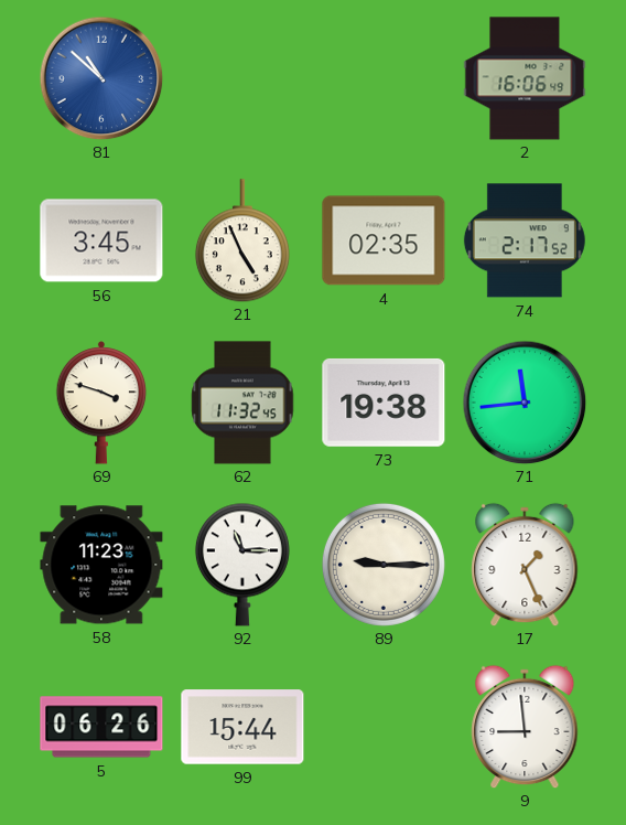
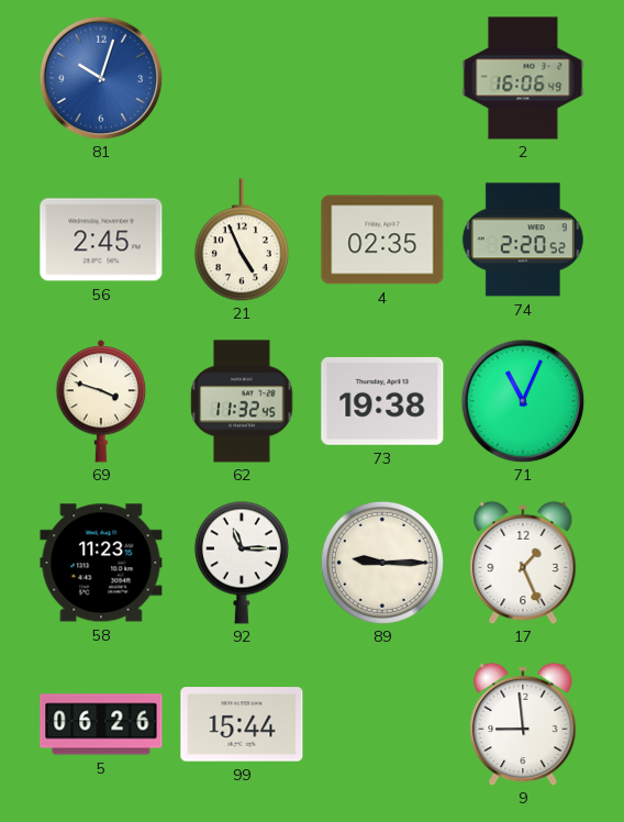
81: 10:52 -> 10:03
56: 3:45 -> 2:45
74: 2:17 -> 2:20
71: 11:44 -> 11:04
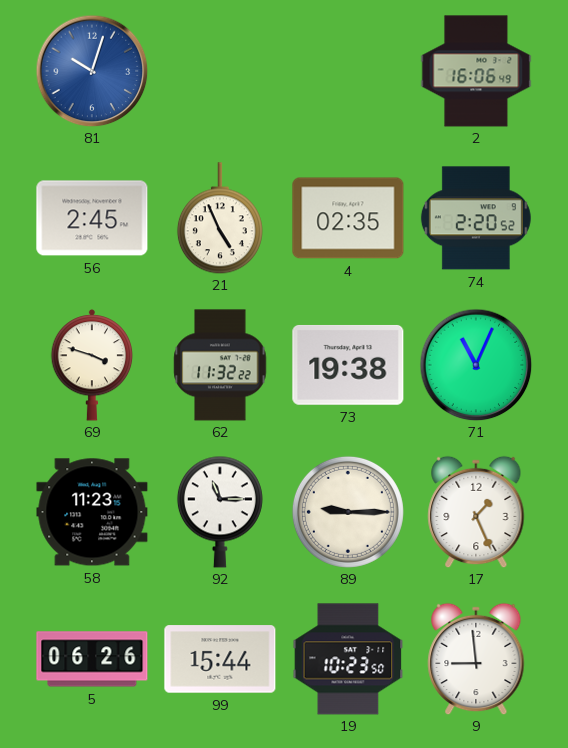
62: 11:32:45 -> 11:32:22
19: none -> 10:23
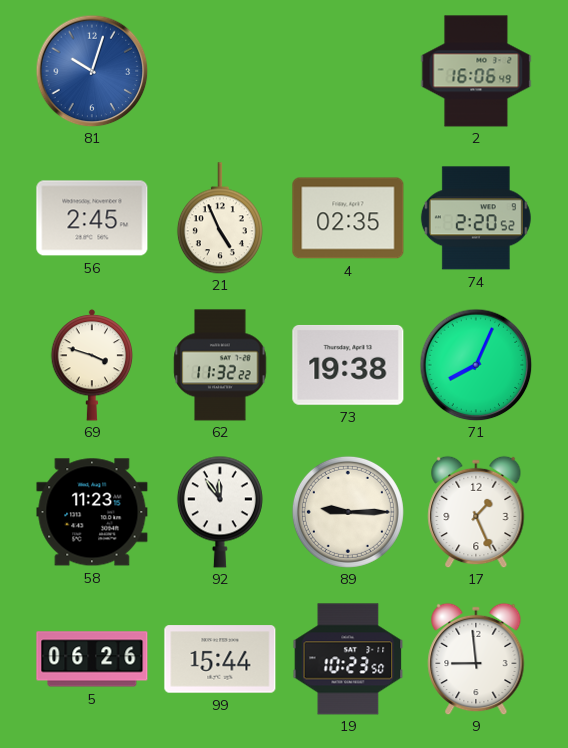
71: 11:04 -> 8:04
92: 11:15 -> 11:54
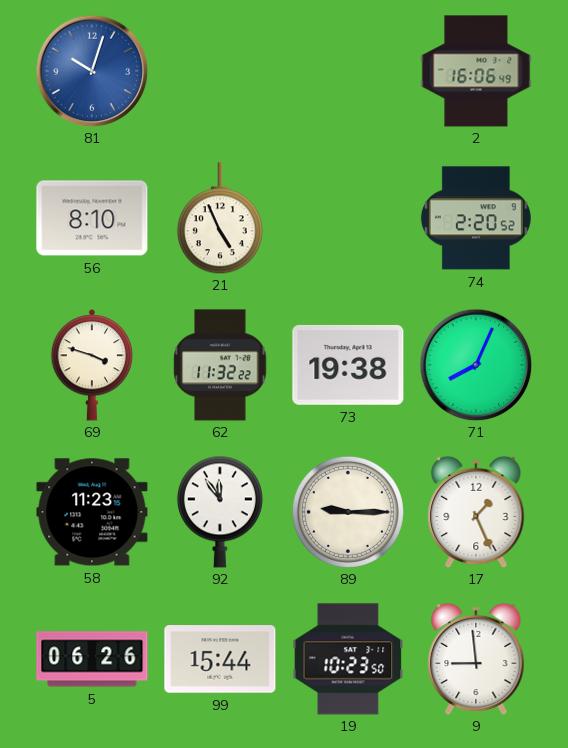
56: 2:45 -> 8:10
4: 02:35 -> none
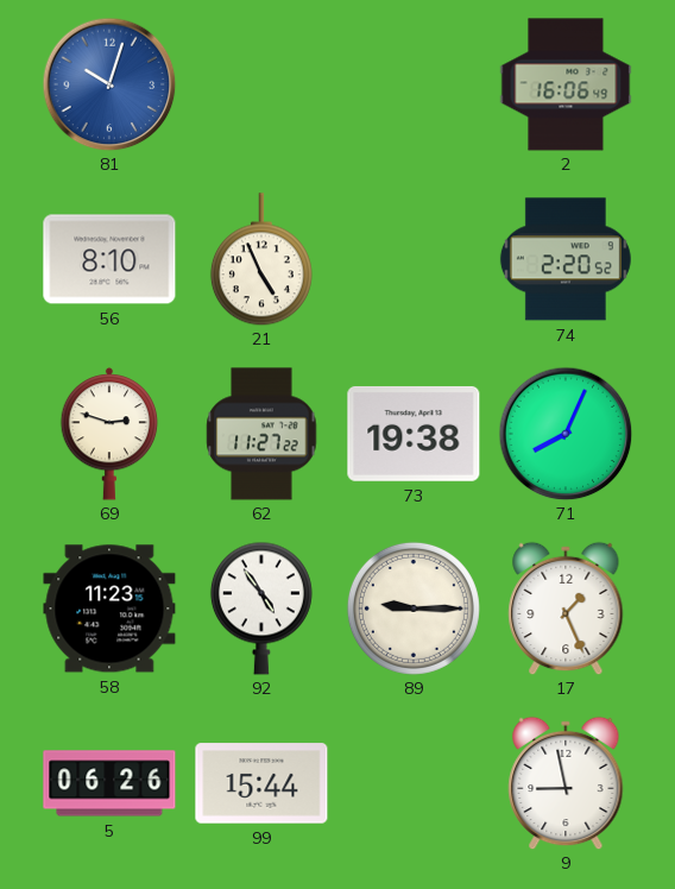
69: 3:48 -> 2:48
62: 11:32 -> 11:27
92: 11:54 -> 4:54
19: 10:23 -> none
9: 8:59 -> 8:58
